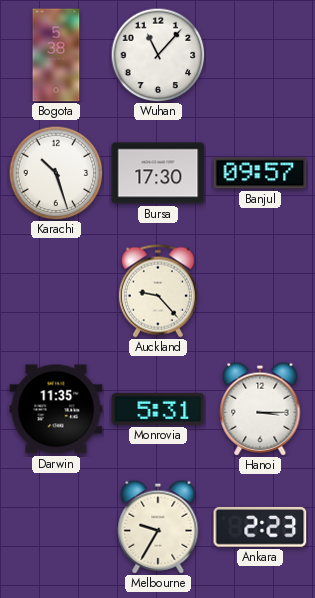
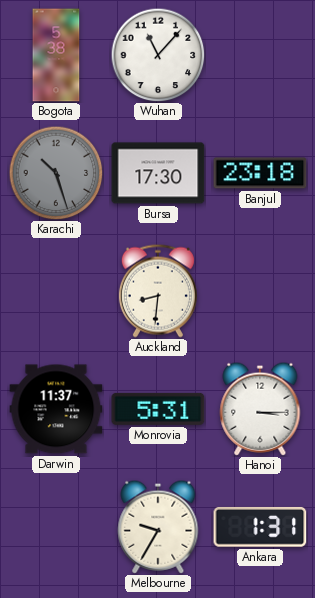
Karachi dial: white -> grey
Banjul: 09:57 -> 23:18
Auckland: 9:23 -> 8:31
Darwin: 11:35 -> 11:37
Ankara: 2:23 -> 1:31
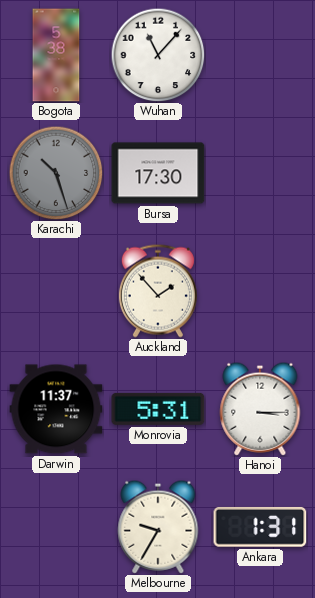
Banjul: 23:18 -> none
Auckland: 8:31 -> 1:53
